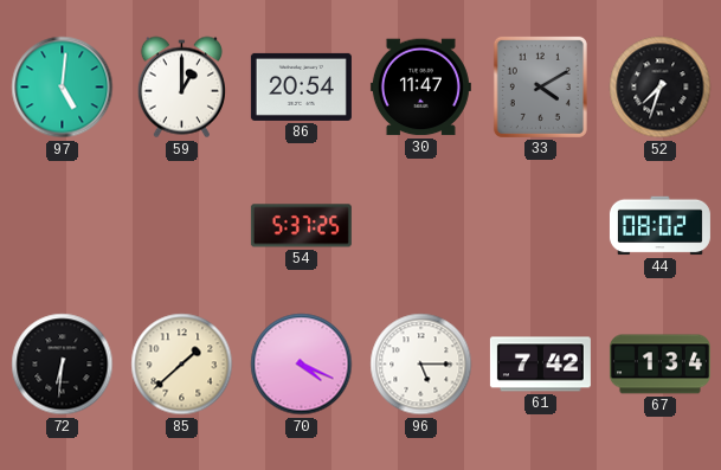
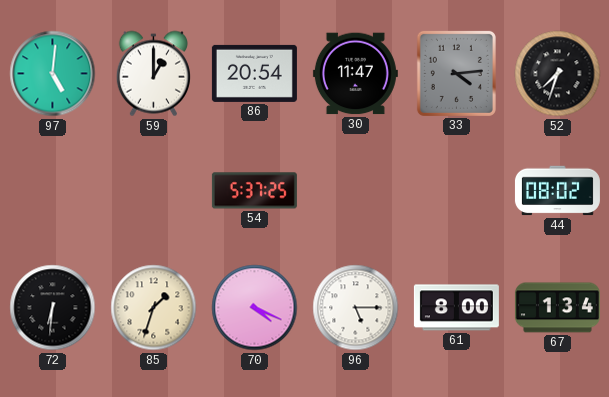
33: 4:10 -> 4:14
85: 1:38 -> 1:33
61: 7:42 -> 8:00
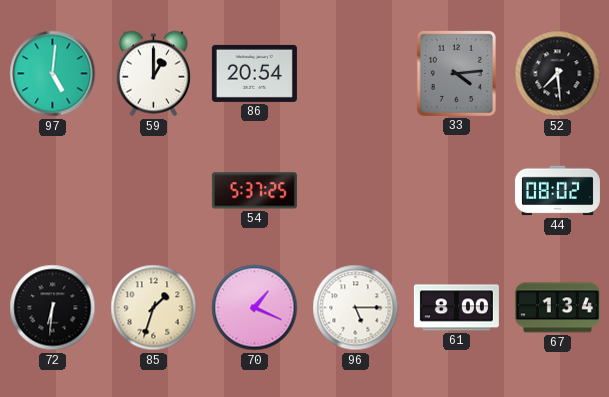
30: 11:47 -> none
52: 7:33 -> 7:29
70: 4:19 -> 1:19
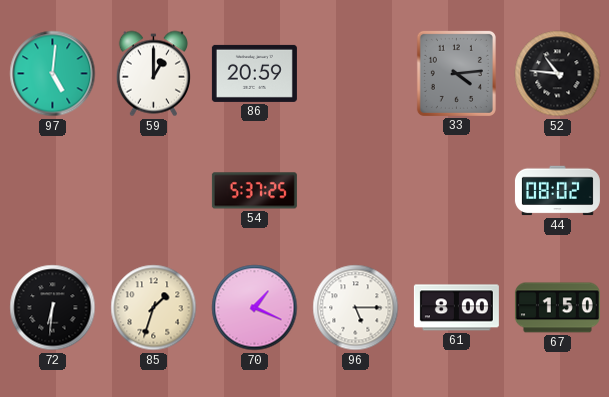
86: 20:54 -> 20:59
52: 7:29 -> 10:46
67: 1:34 -> 1:50
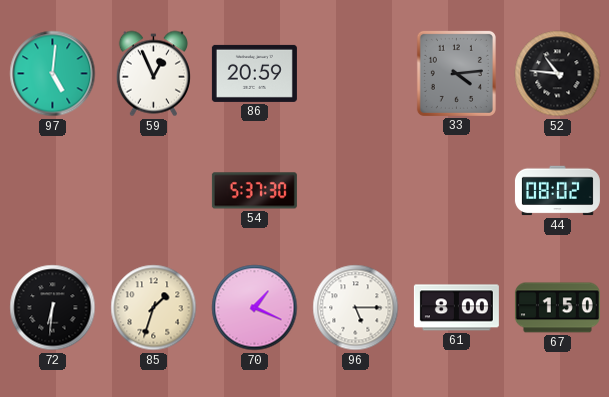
59: 1:00 -> 12:56
54: 5:37:25 -> 5:37:30
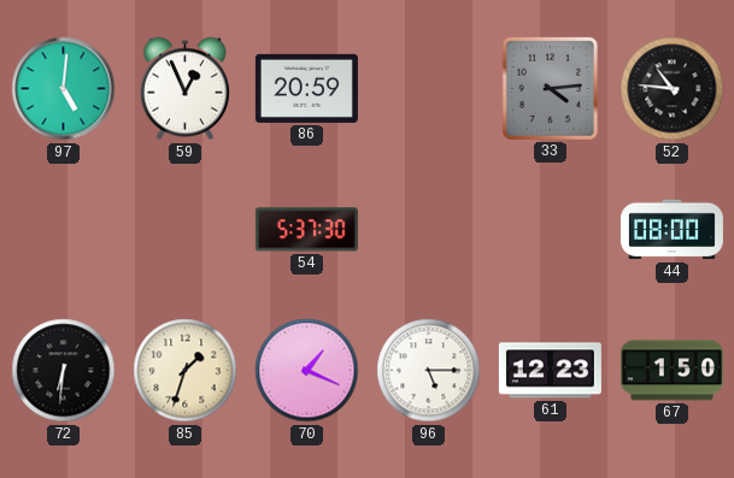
44: 08:02 -> 08:00
61: 8:00 -> 12:23
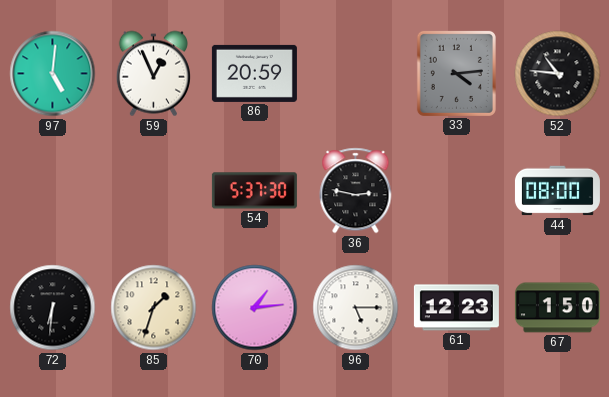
36: none -> 2:47
70: 1:19 -> 1:14
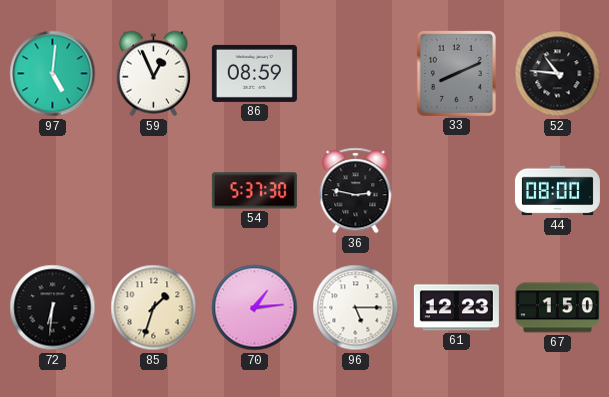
86: 20:59 -> 08:59
33: 4:14 -> 8:11
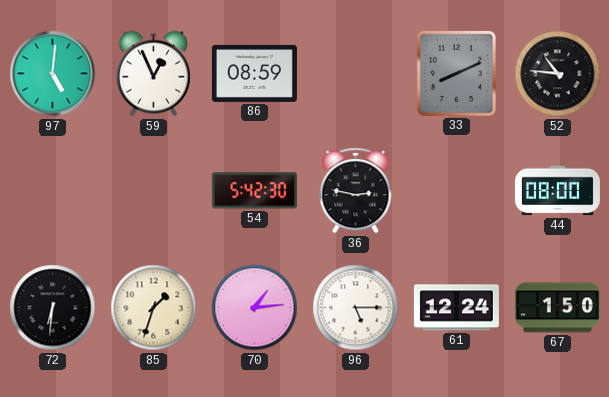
54: 5:37 -> 5:42
61: 12:23 -> 12:24
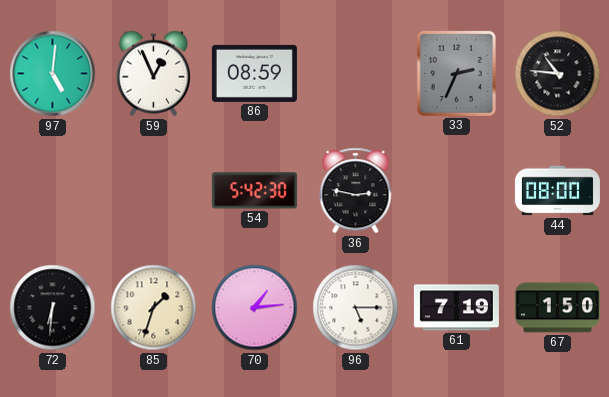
33: 8:11 -> 2:34
61: 12:24 -> 7:19
